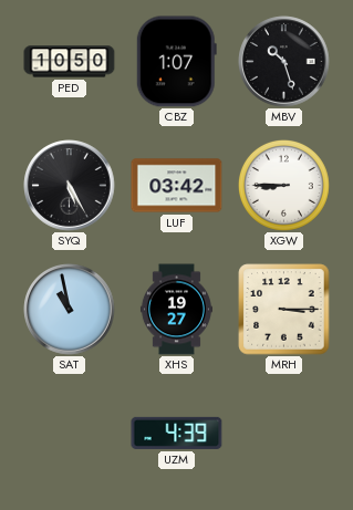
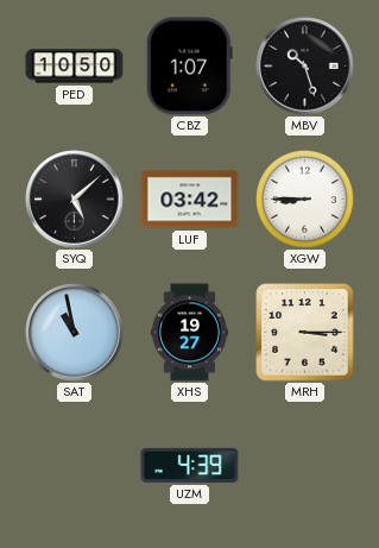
SYQ: 5:25 -> 5:08
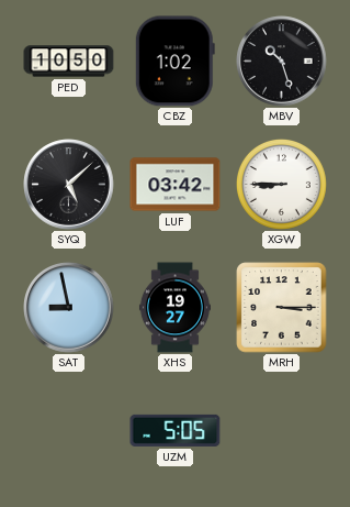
CBZ: 1:07 -> 1:02
SAT: 10:58 -> 8:58
UZM: 4:39 -> 5:05
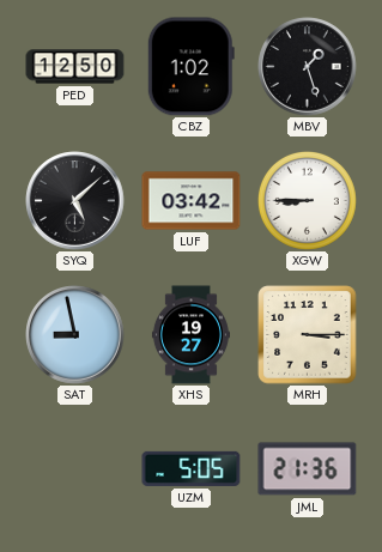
PED: 10:50 -> 12:50
MBV: 10:27 -> 1:27
JML: none -> 21:36
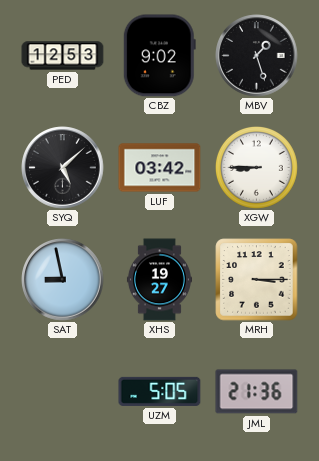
PED: 12:50 -> 12:53
CBZ: 1:02 -> 9:02
